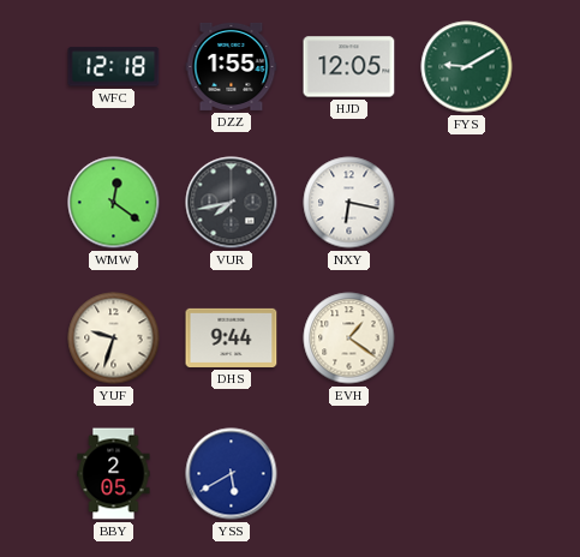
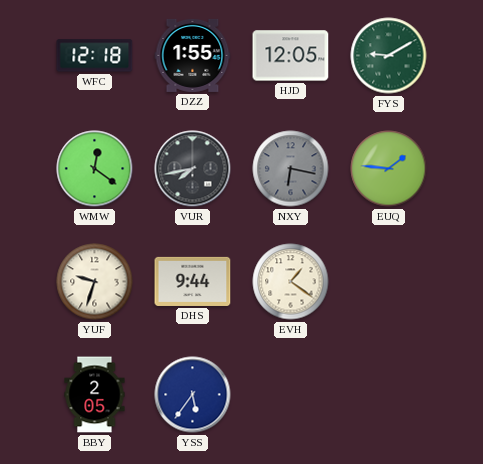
NXY dial: white -> grey
EUQ: none -> 1:46
YSS: 5:40 -> 5:36
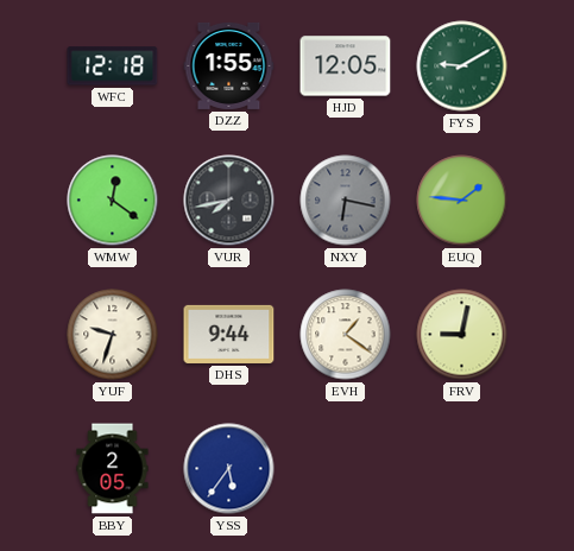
FRV: none -> 9:02
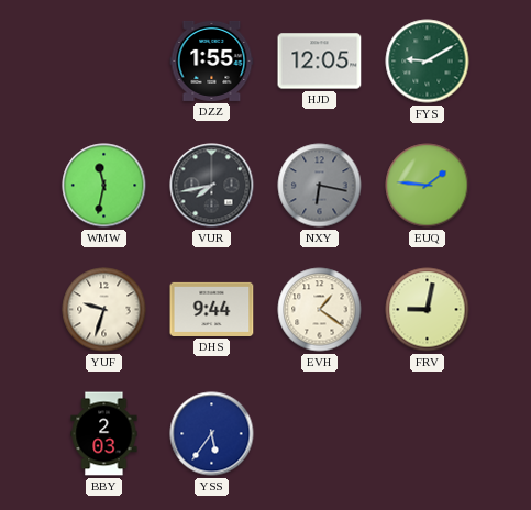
WFC: 12:18 -> none
WMW: 12:21 -> 11:32
BBY: 2:05 -> 2:03
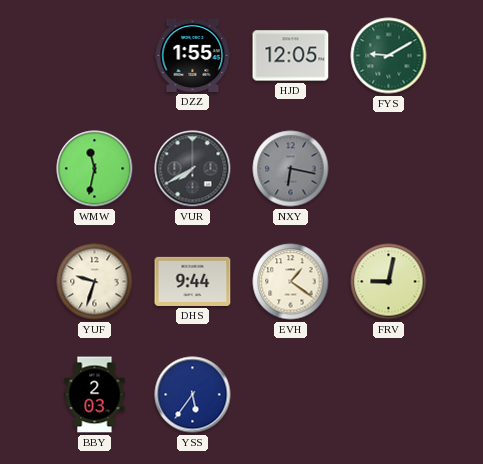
VUR: 7:43 -> 7:40
EUQ: 1:46 -> none
